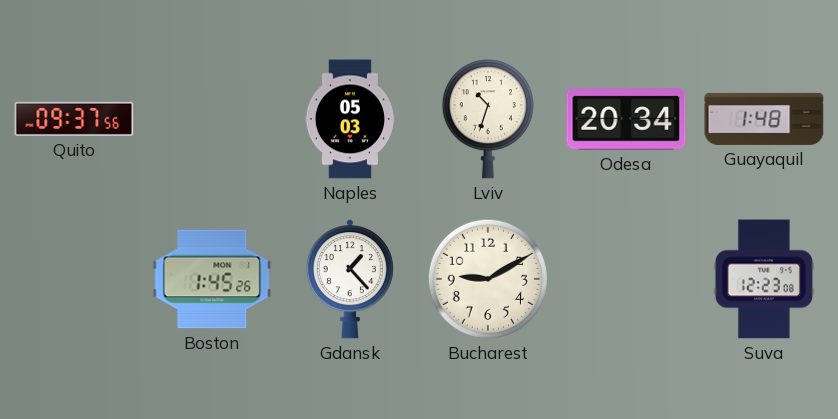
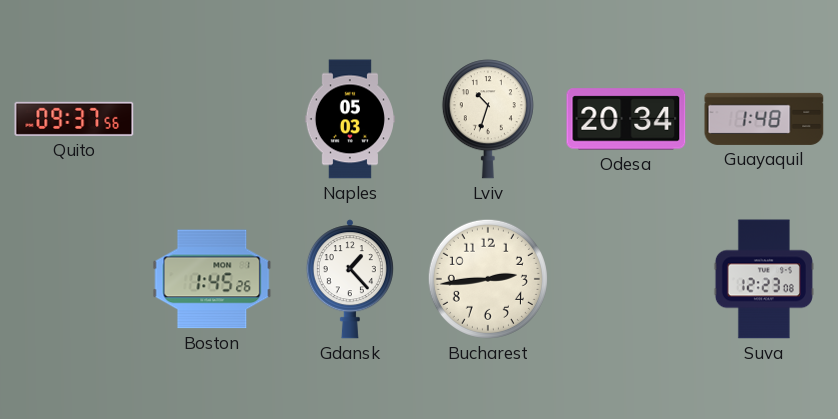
Bucharest: 9:10 -> 2:44
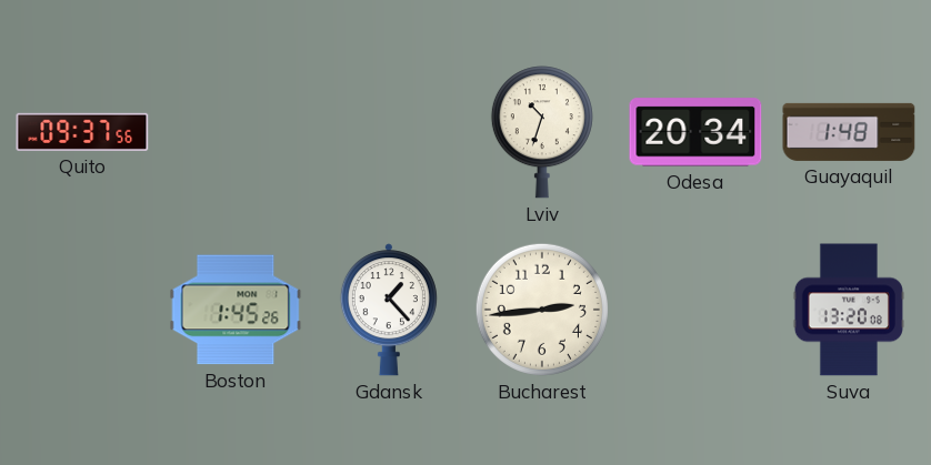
Naples: 05:03 -> none
Suva: 12:23 -> 13:20
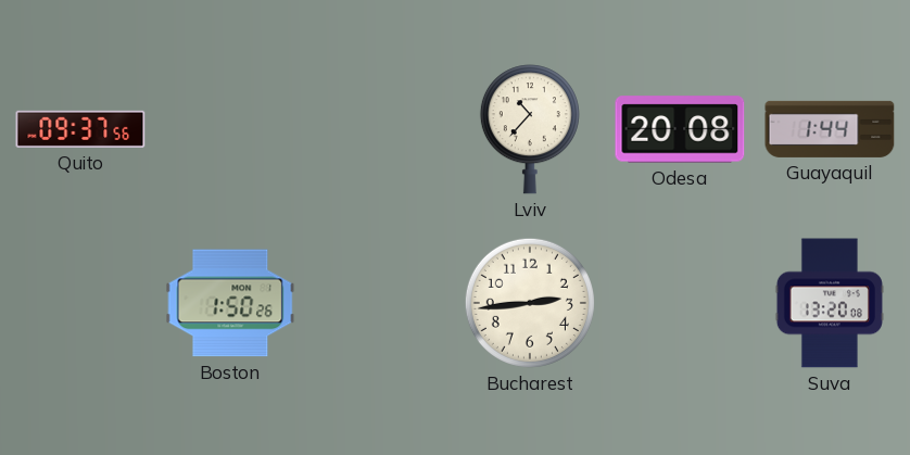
Lviv: 10:33 -> 10:37
Odesa: 20:34 -> 20:08
Guayaquil: 1:48 -> 1:44
Boston: 1:45 -> 1:50
Gdansk: 1:23 -> none
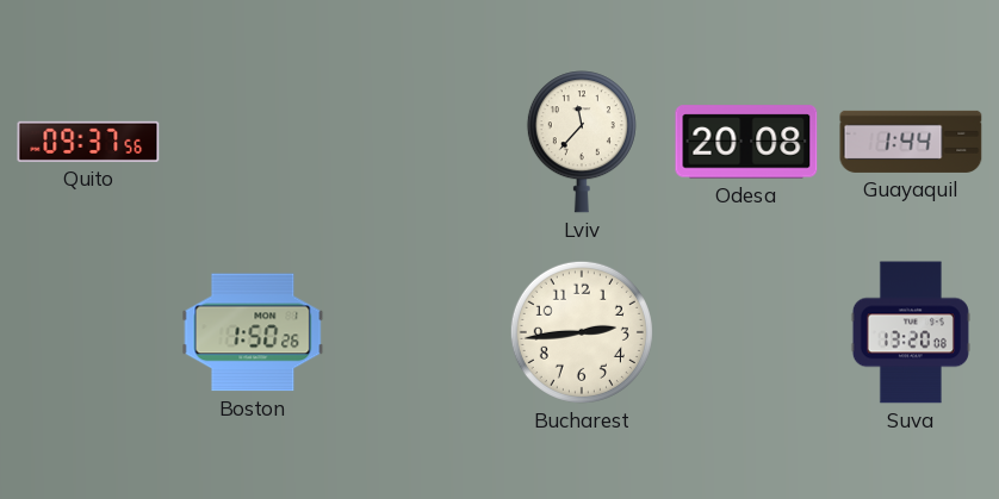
Lviv: 10:37 -> 11:37
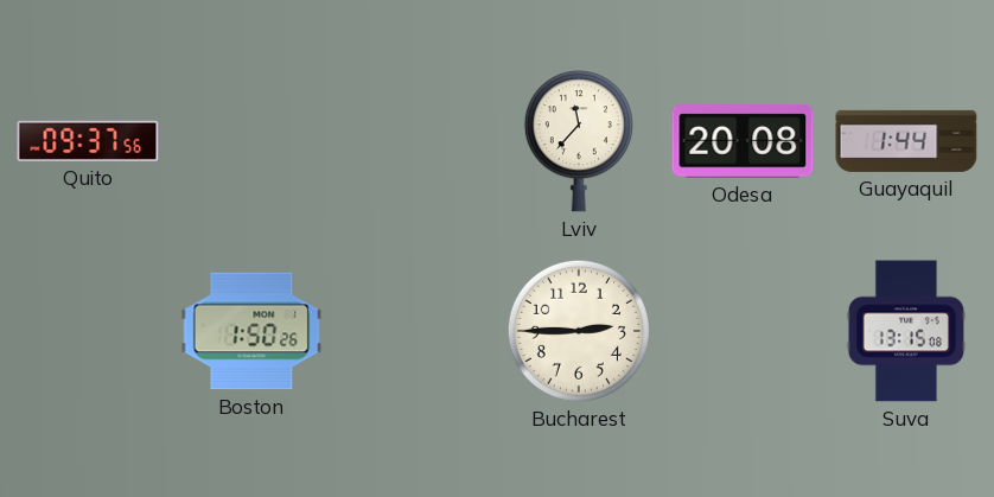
Bucharest: 2:44 -> 2:45
Suva: 13:20 -> 13:15
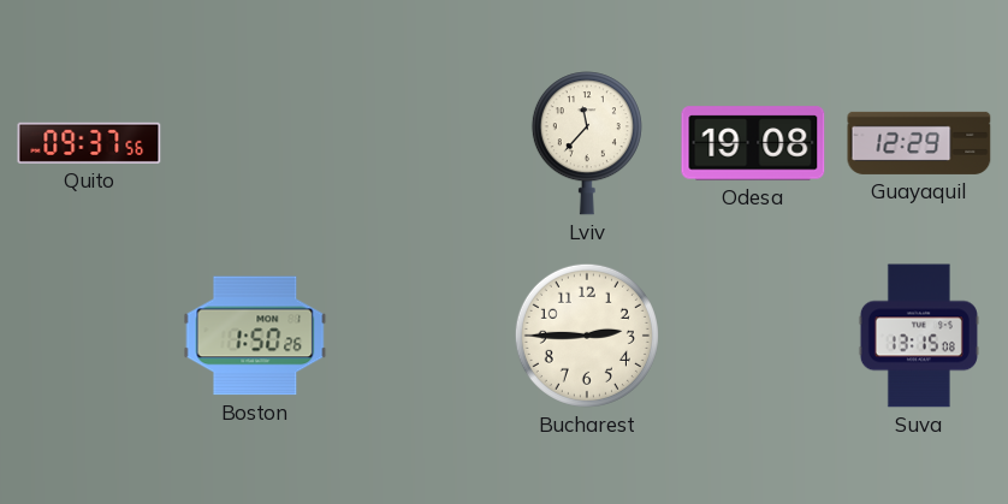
Odesa: 20:08 -> 19:08
Guayaquil: 1:44 -> 12:29
